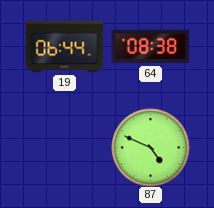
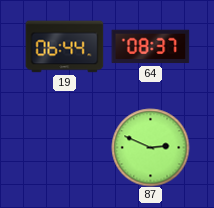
64: 08:38 -> 08:37
87: 4:49 -> 2:49
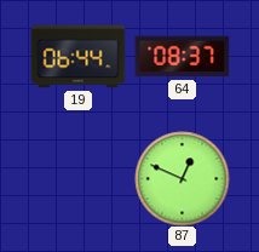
87: 2:49 -> 12:49
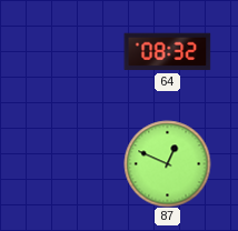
19: 06:44 -> none
64: 08:37 -> 08:32
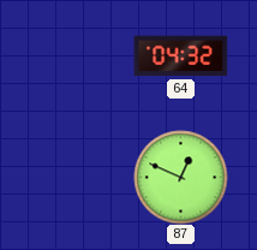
64: 08:32 -> 04:32
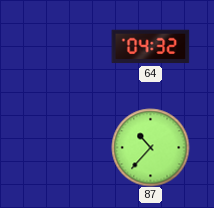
87: 12:49 -> 10:37
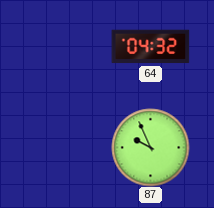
87: 10:37 -> 9:56
